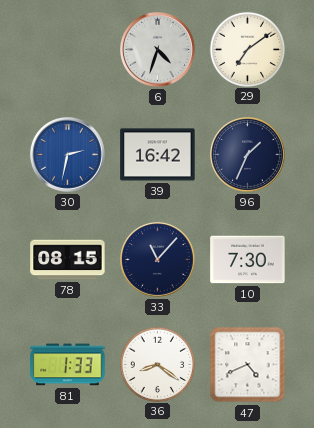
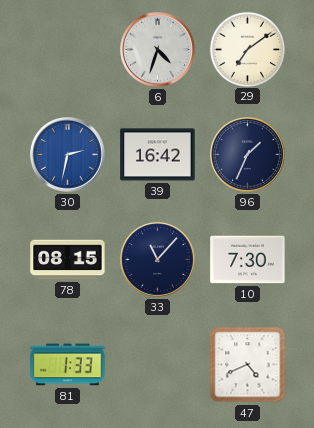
36: 8:21 -> none
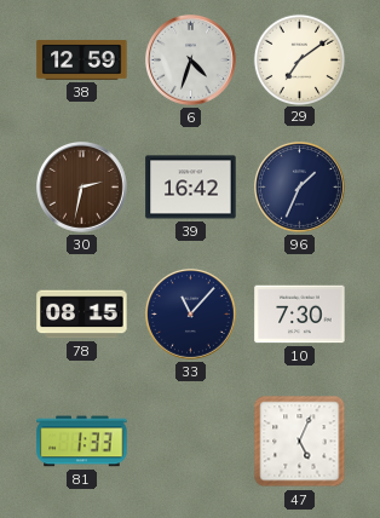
38: none -> 12:59
30 dial: blue -> brown
47: 4:41 -> 5:04
